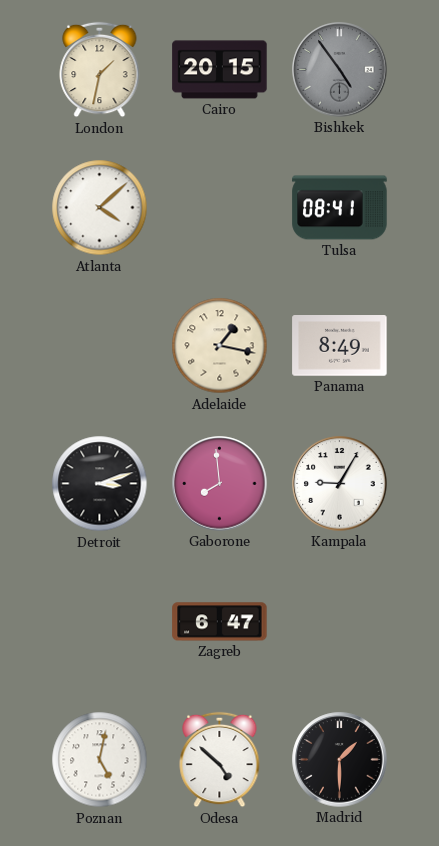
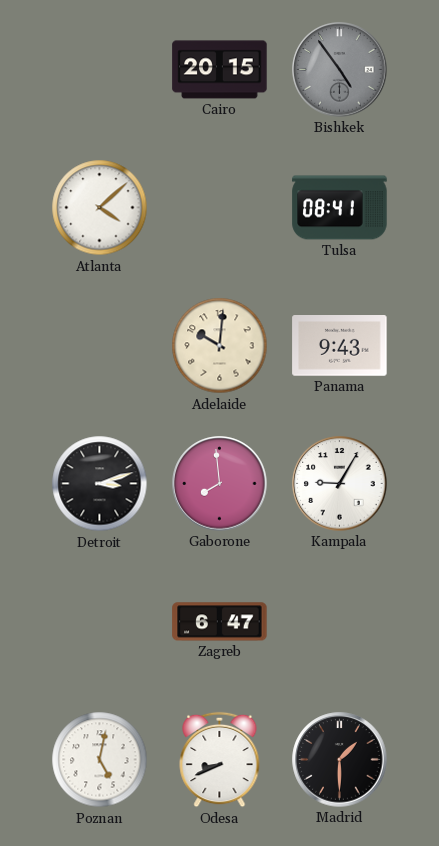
London: 1:32 -> none
Adelaide: 1:17 -> 10:01
Panama: 8:49 -> 9:43
Odesa: 4:52 -> 8:41
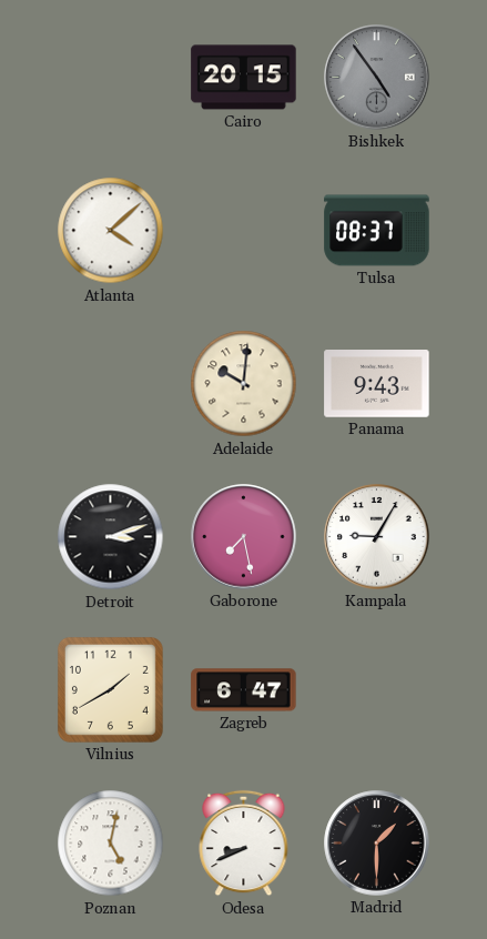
Tulsa: 08:41 -> 08:37
Gaborone: 7:59 -> 7:28
Vilnius: none -> 1:40
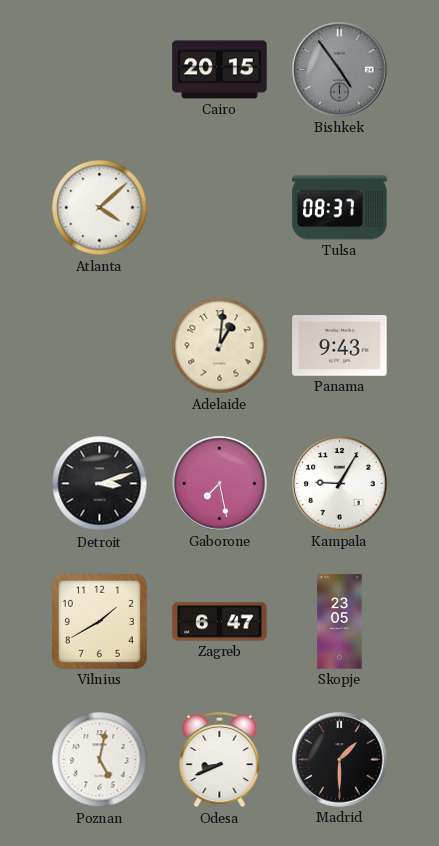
Adelaide: 10:01 -> 1:01
Skopje: none -> 23:05
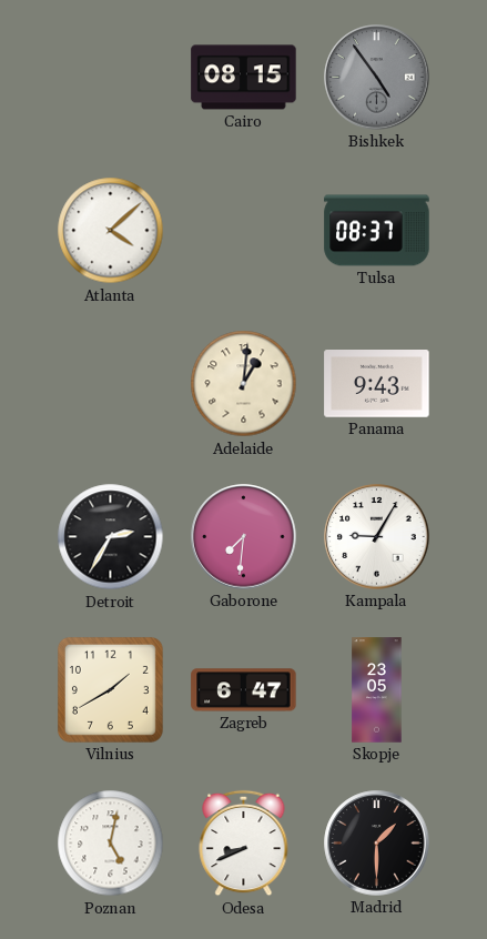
Cairo: 20:15 -> 08:15
Detroit: 3:12 -> 2:35
Gaborone: 7:28 -> 7:31
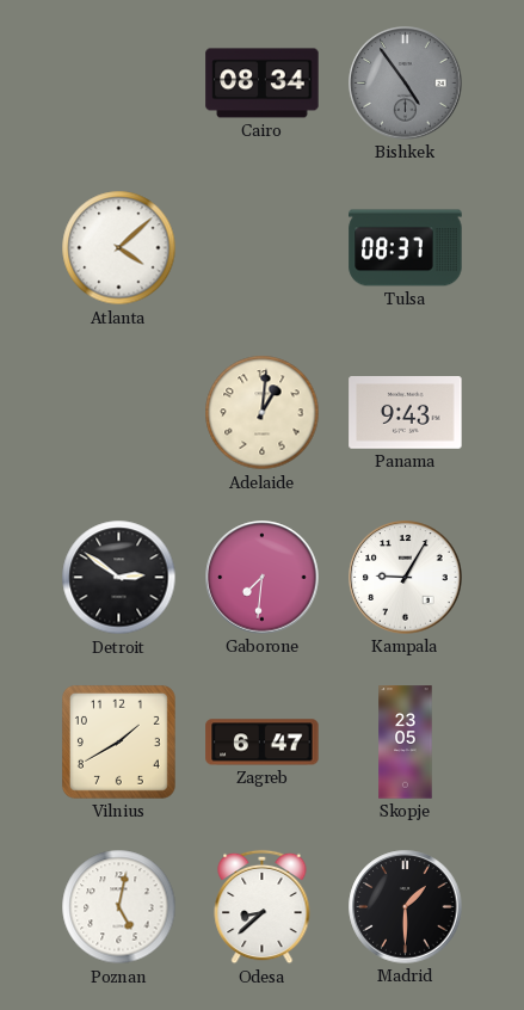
Cairo: 08:15 -> 08:34
Detroit: 2:35 -> 2:51
Odesa: 8:41 -> 8:38
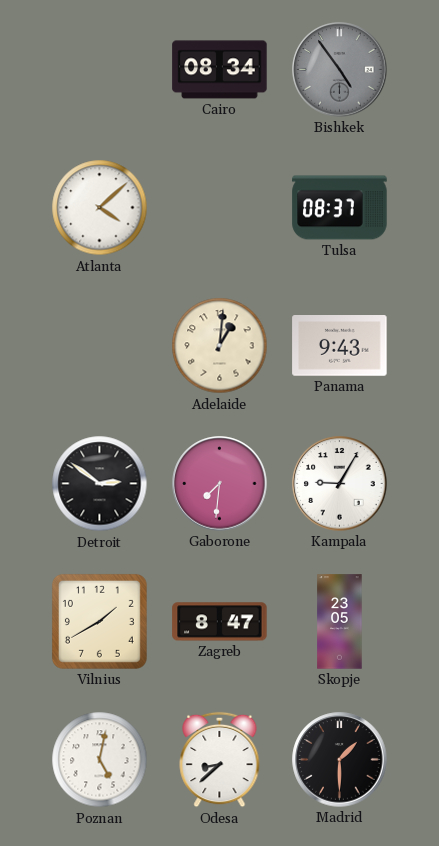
Zagreb: 6:47 -> 8:47
